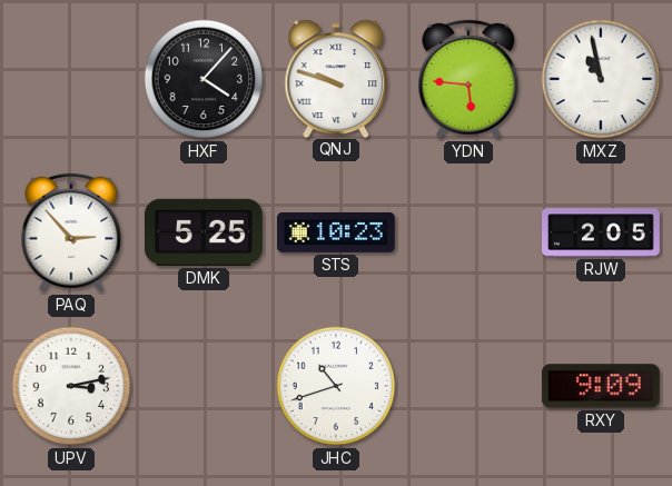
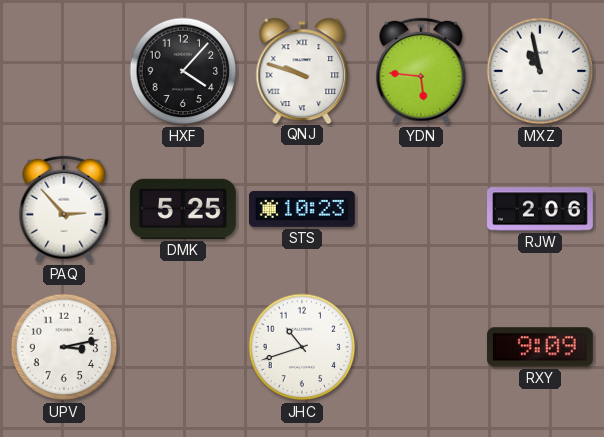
RJW: 2:05 -> 2:06
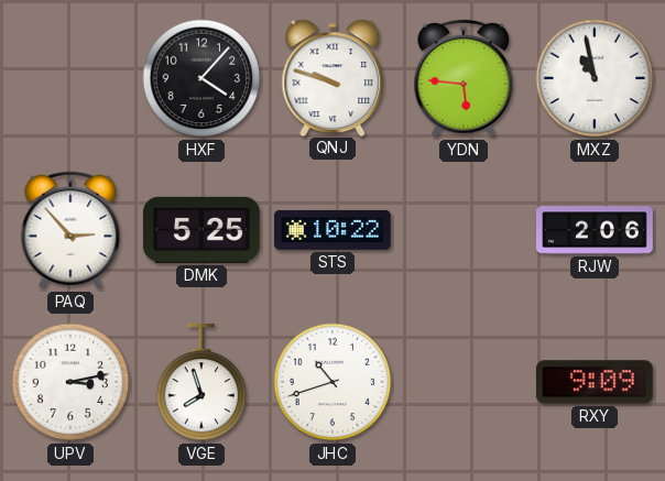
STS: 10:23 -> 10:22
VGE: none -> 7:57
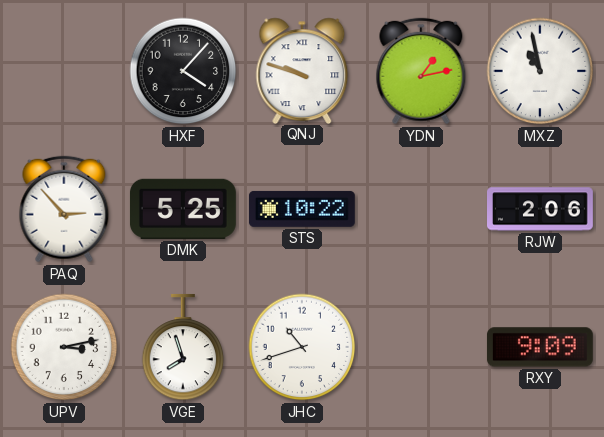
YDN: 5:46 -> 1:13
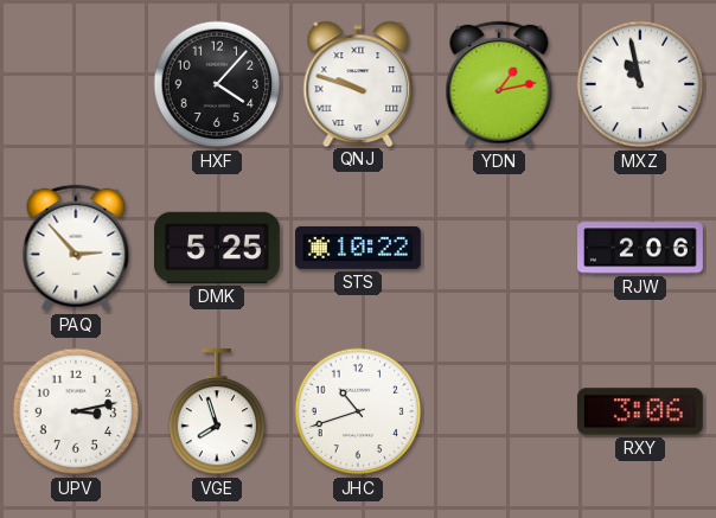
RXY: 9:09 -> 3:06
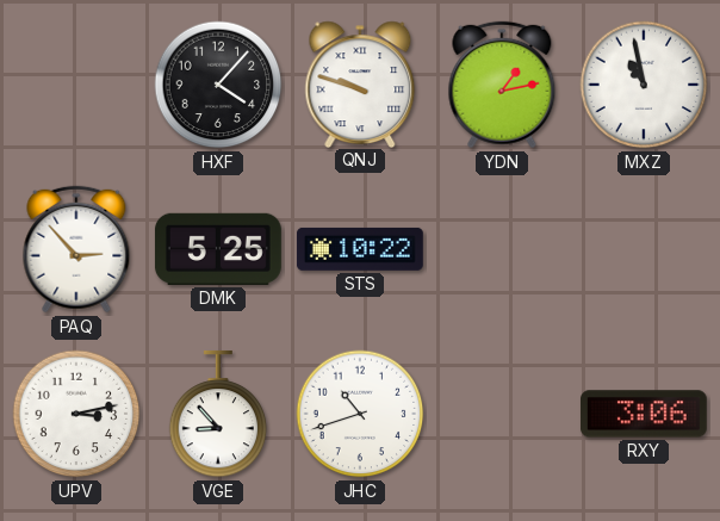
RJW: 2:06 -> none
VGE: 7:57 -> 8:53
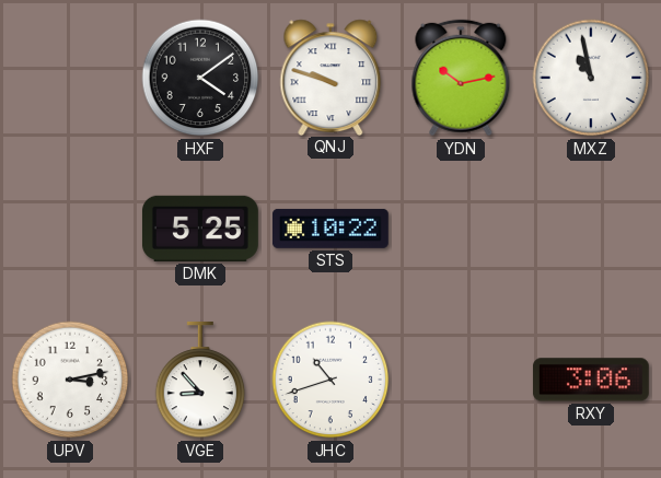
HXF: 4:07 -> 4:09
YDN: 1:13 -> 10:13
PAQ: 2:53 -> none
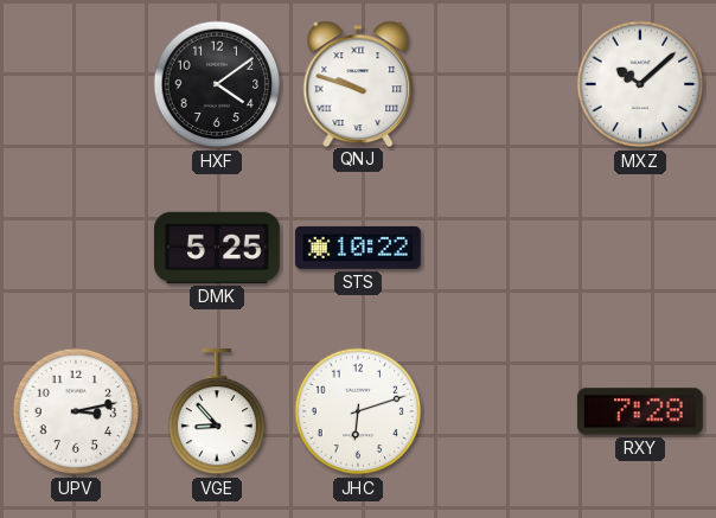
YDN: 10:13 -> none
MXZ: 10:58 -> 10:08
JHC: 10:42 -> 6:12
RXY: 3:06 -> 7:28
